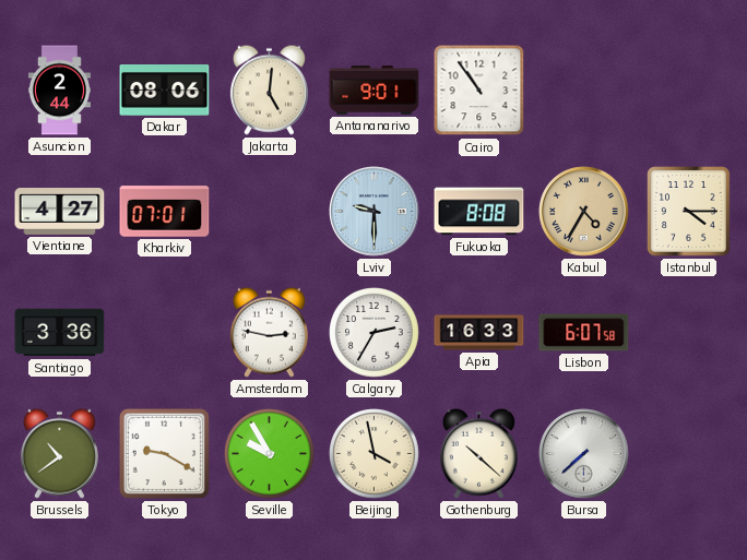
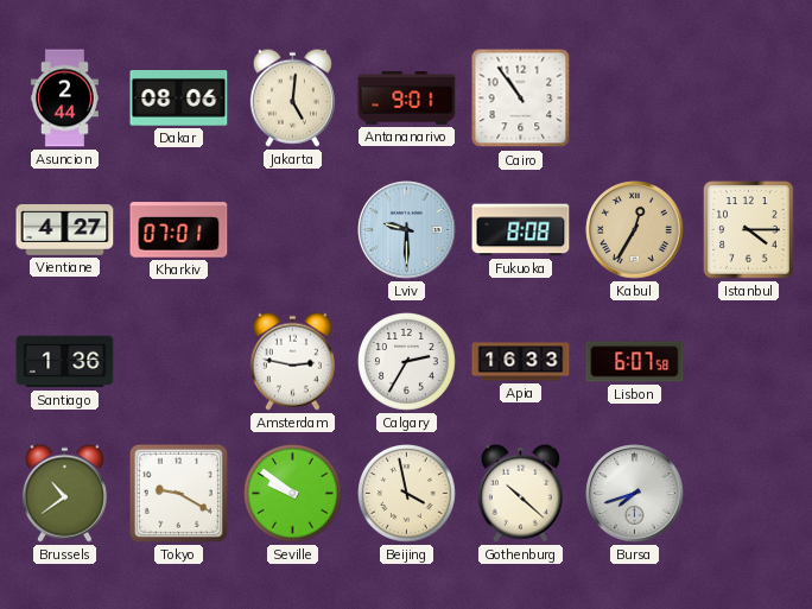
Kabul: 4:35 -> 12:35
Santiago: 3:36 -> 1:36
Seville: 9:55 -> 9:51
Bursa: 7:38 -> 7:42
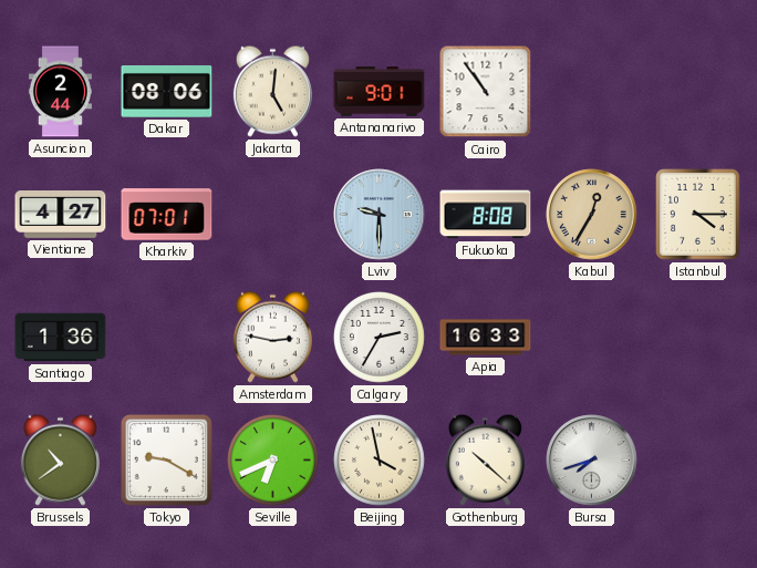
Lisbon: 6:07 -> none
Seville: 9:51 -> 6:41
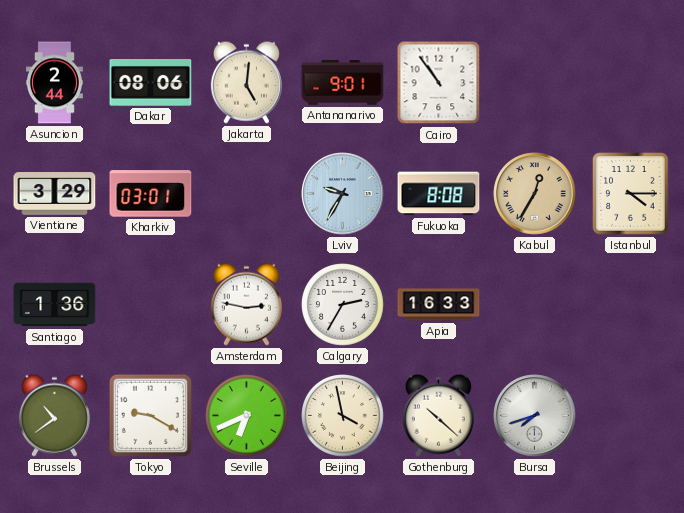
Vientiane: 4:27 -> 3:29
Kharkiv: 07:01 -> 03:01
Lviv: 9:30 -> 9:35
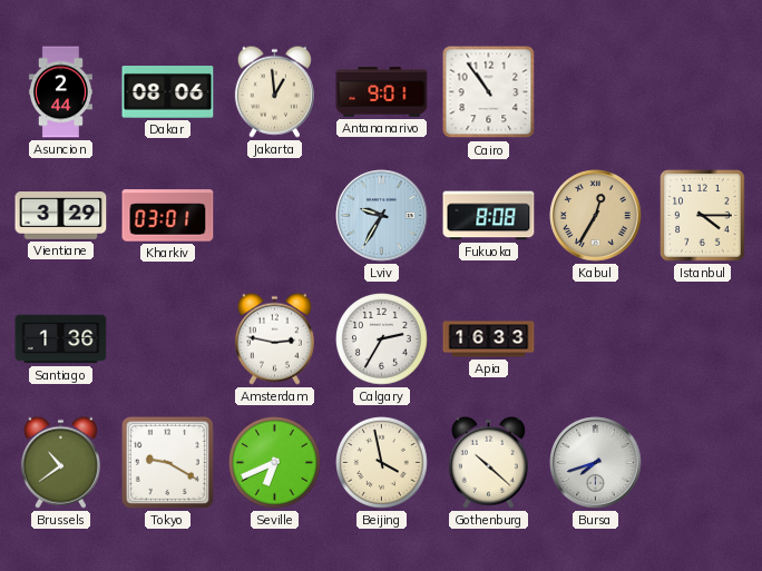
Jakarta: 5:01 -> 12:59
